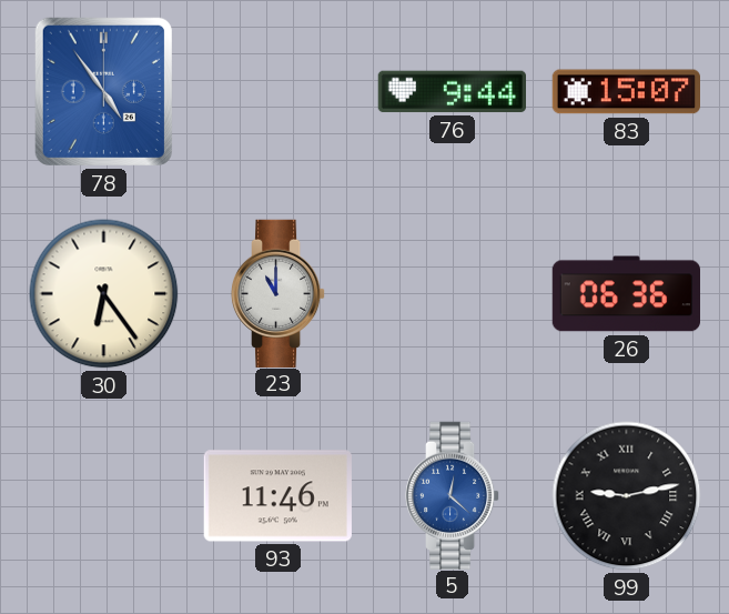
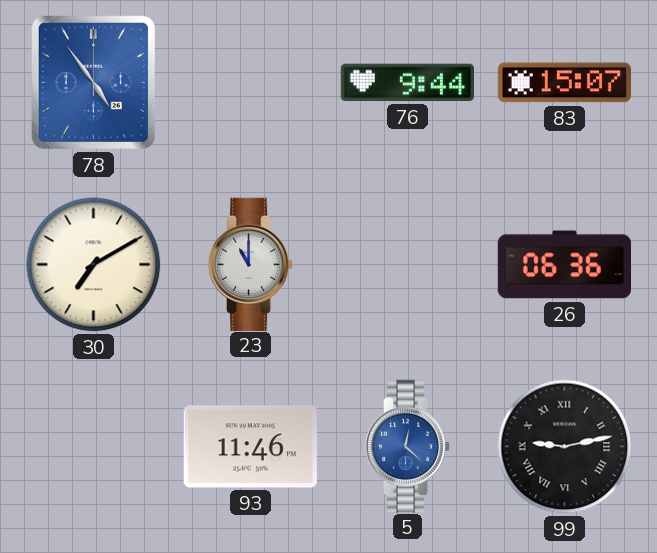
30: 6:24 -> 7:10
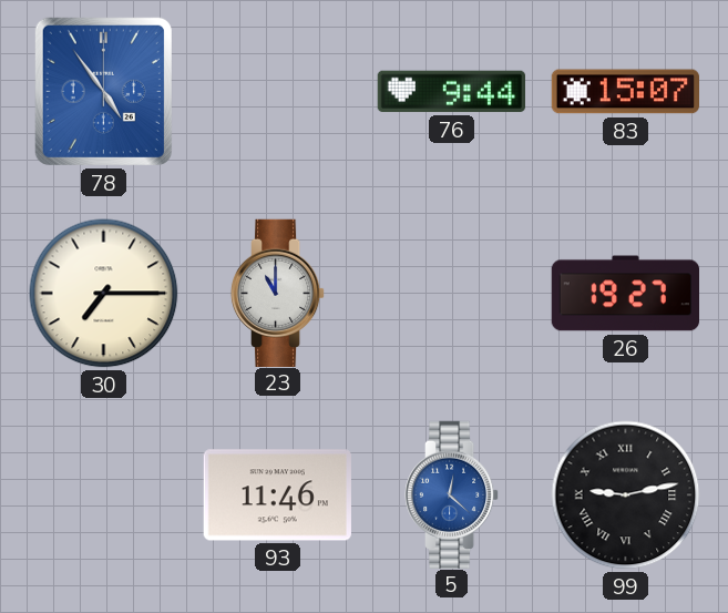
30: 7:10 -> 7:15
26: 06:36 -> 19:27
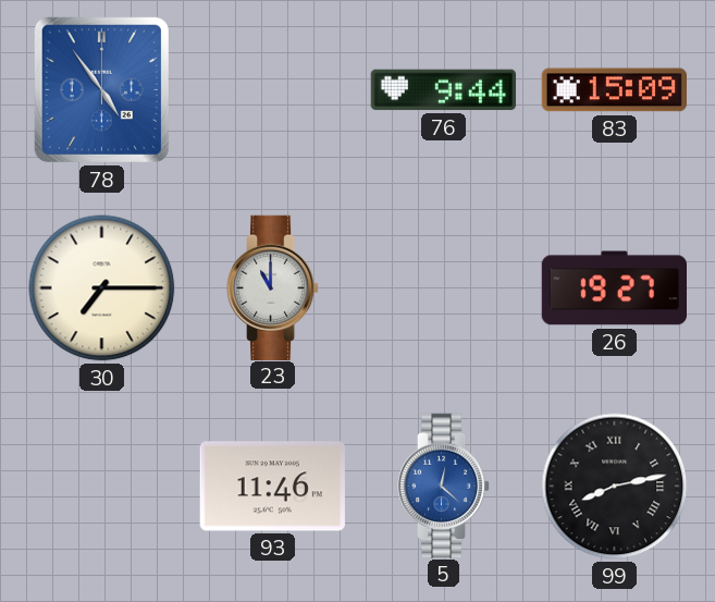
83: 15:07 -> 15:09
99: 9:13 -> 8:13
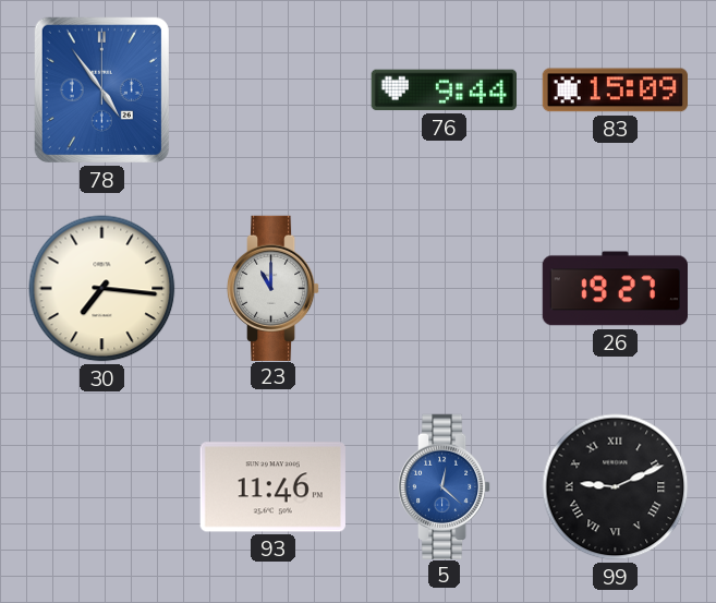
30: 7:15 -> 7:16
99: 8:13 -> 9:11
